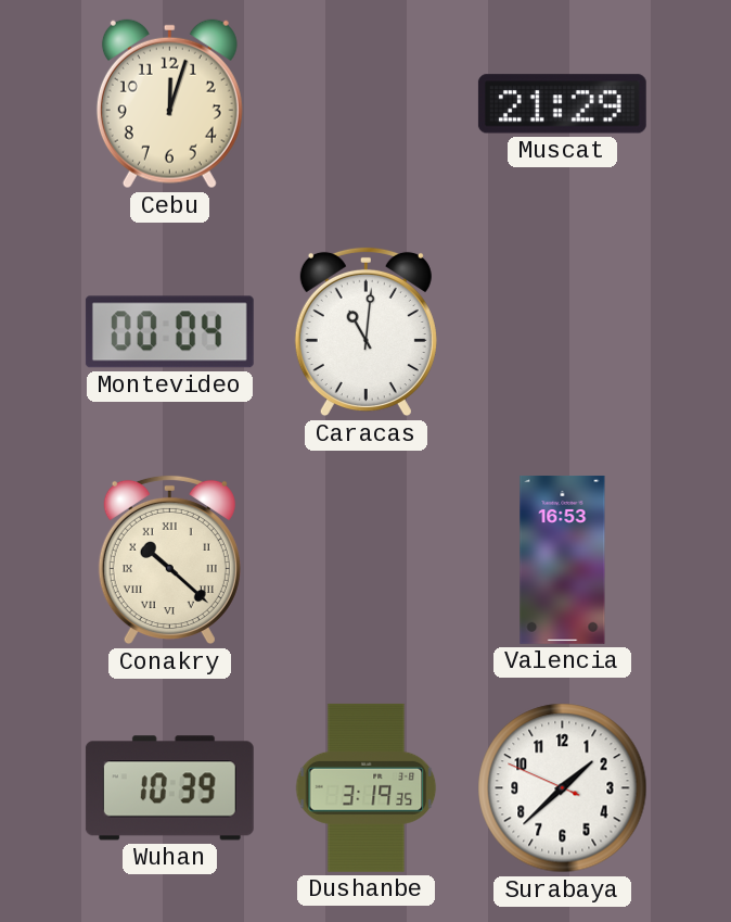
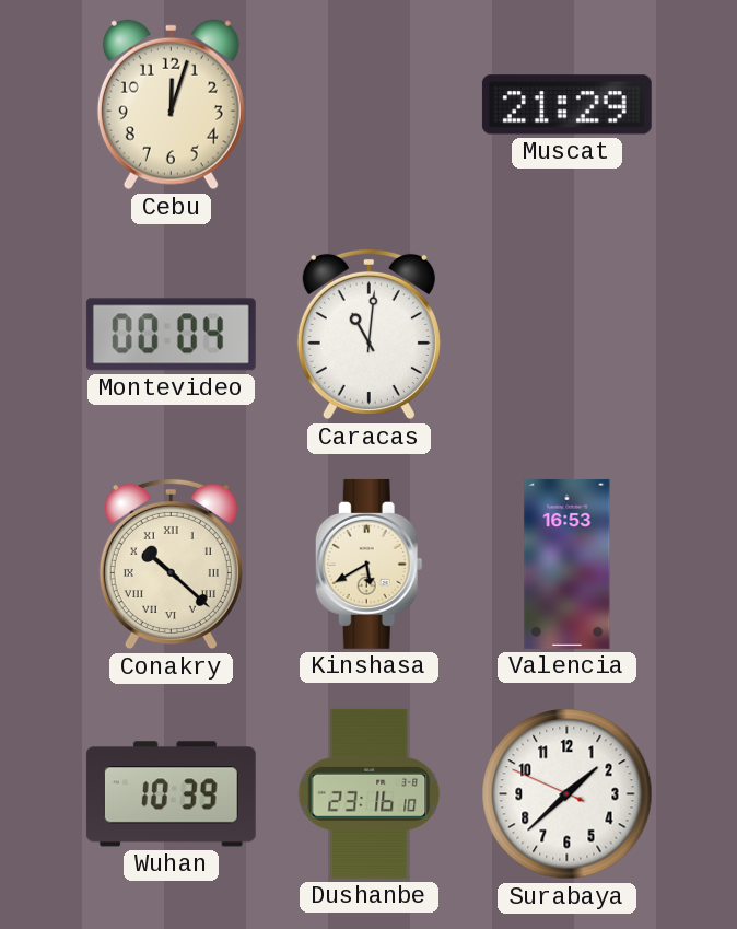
Kinshasa: none -> 5:40
Dushanbe: 3:19 -> 23:16
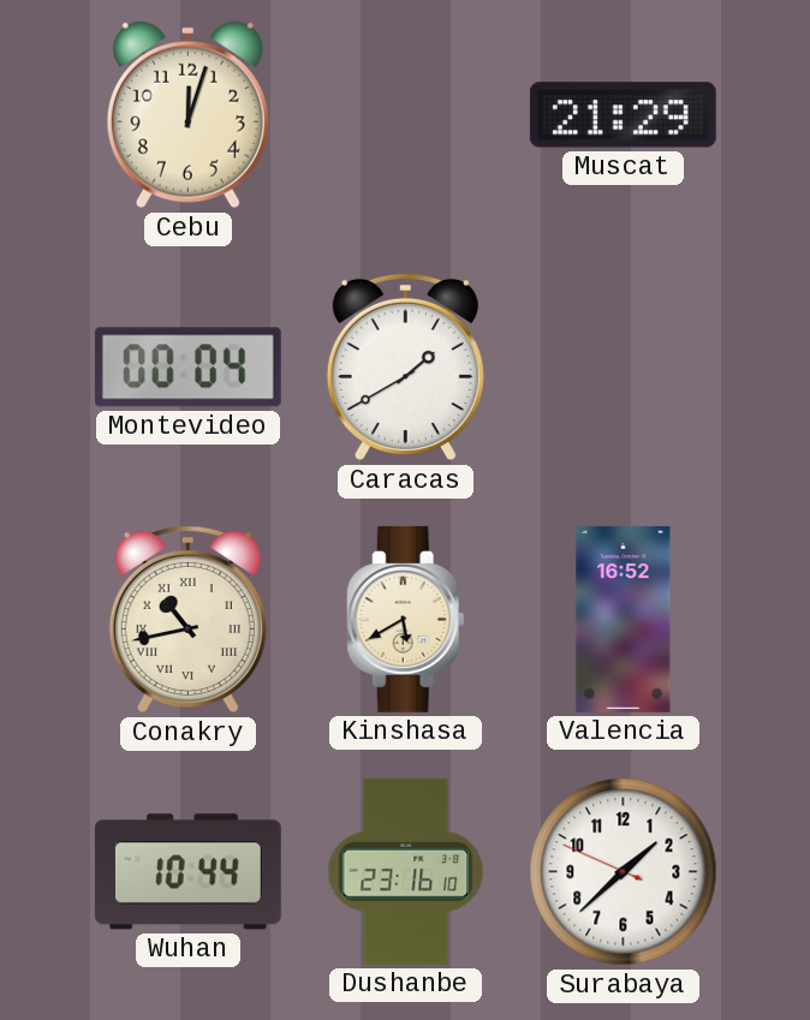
Caracas: 11:01 -> 1:40
Conakry: 10:22 -> 10:43
Valencia: 16:53 -> 16:52
Wuhan: 10:39 -> 10:44
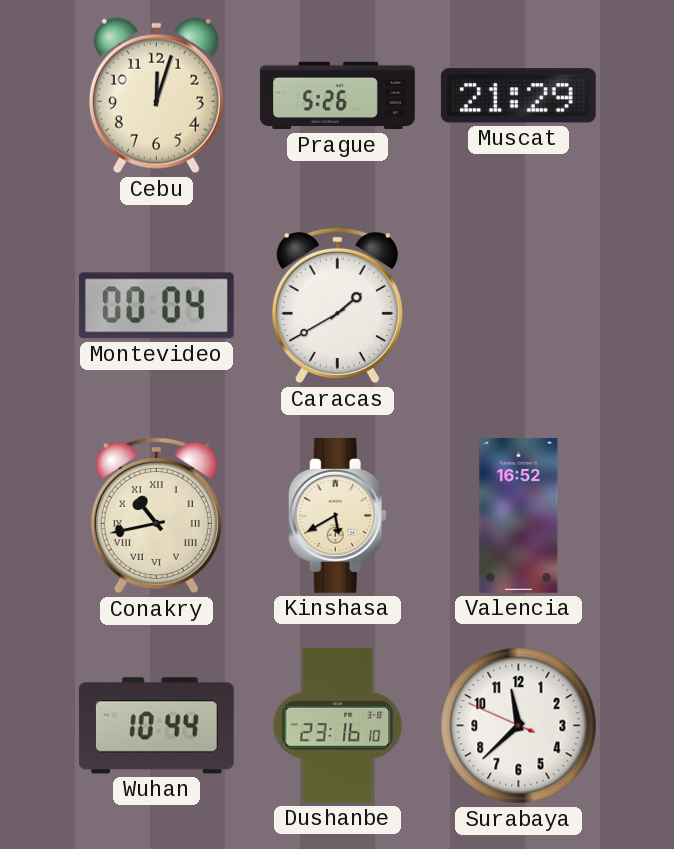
Prague: none -> 5:26
Surabaya: 1:37 -> 11:37
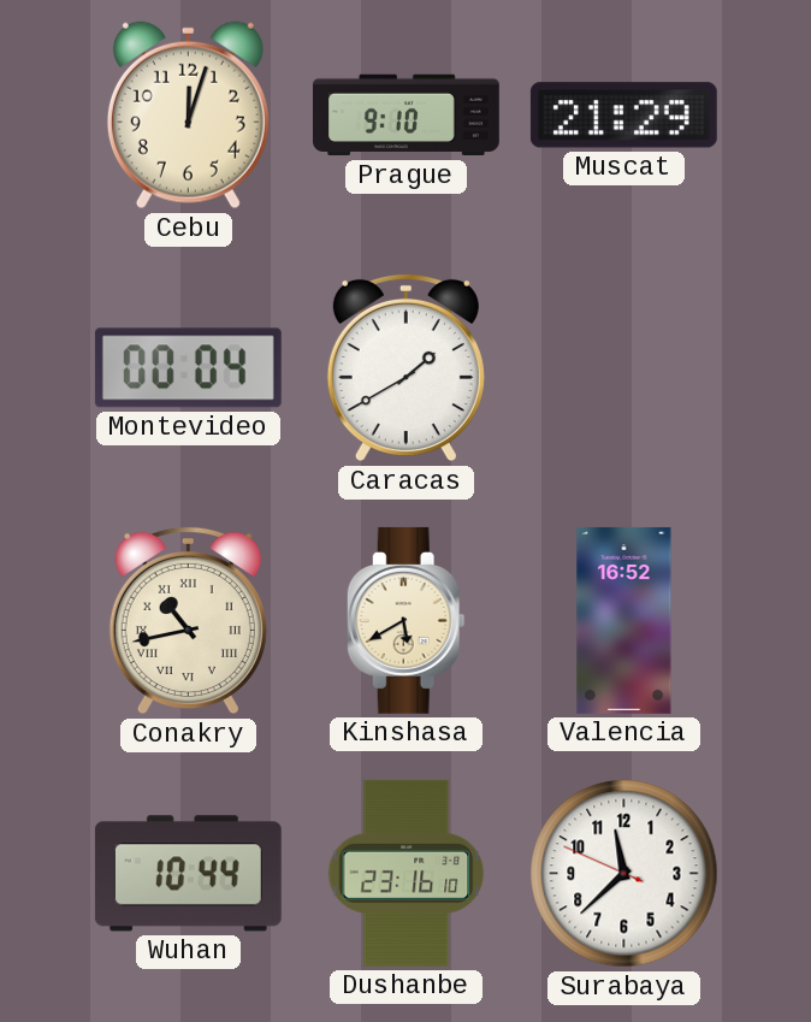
Prague: 5:26 -> 9:10
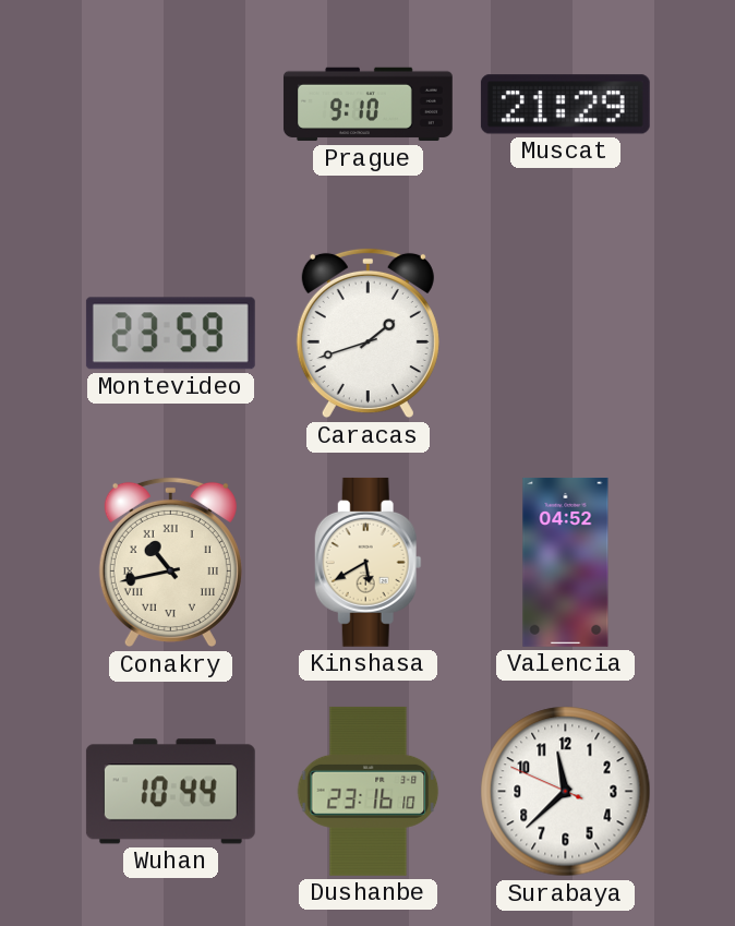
Cebu: 12:03 -> none
Montevideo: 00:04 -> 23:59
Caracas: 1:40 -> 1:42
Valencia: 16:52 -> 04:52
